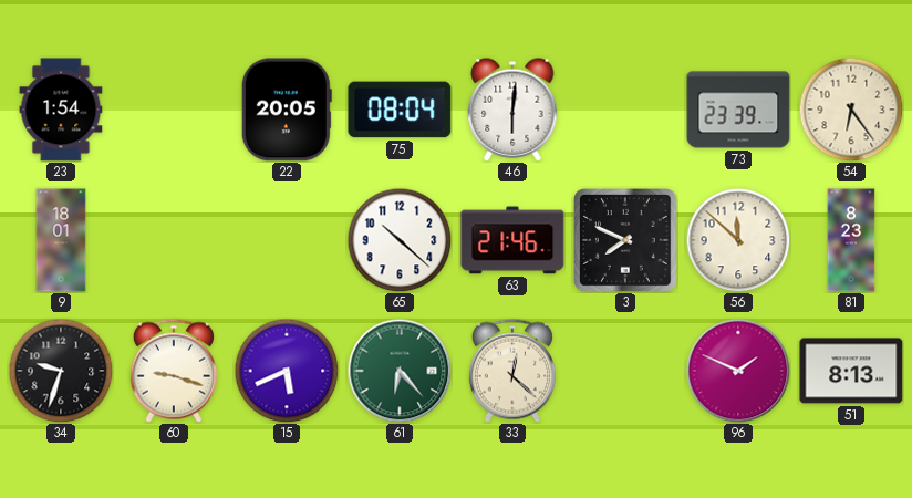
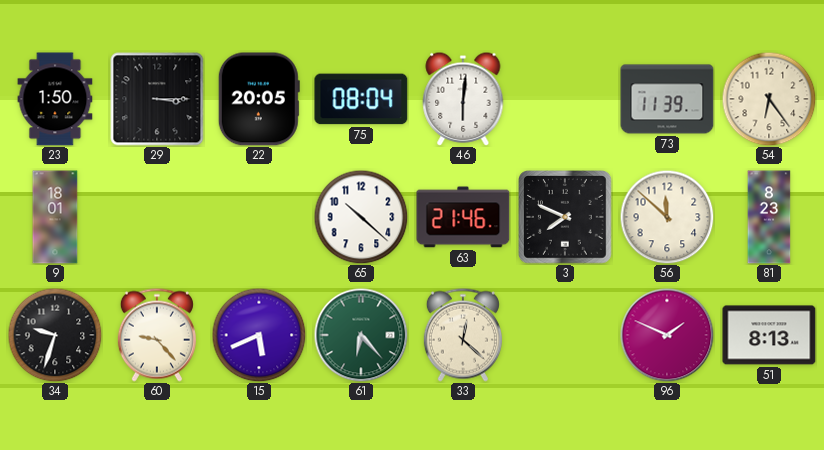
23: 1:54 -> 1:50
29: none -> 3:15
73: 23:39 -> 11:39
60: 9:18 -> 9:23
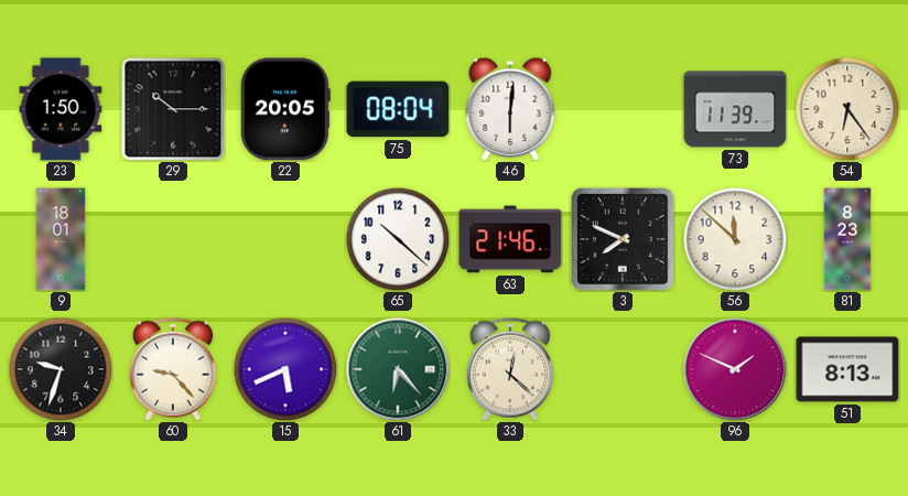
29: 3:15 -> 10:15
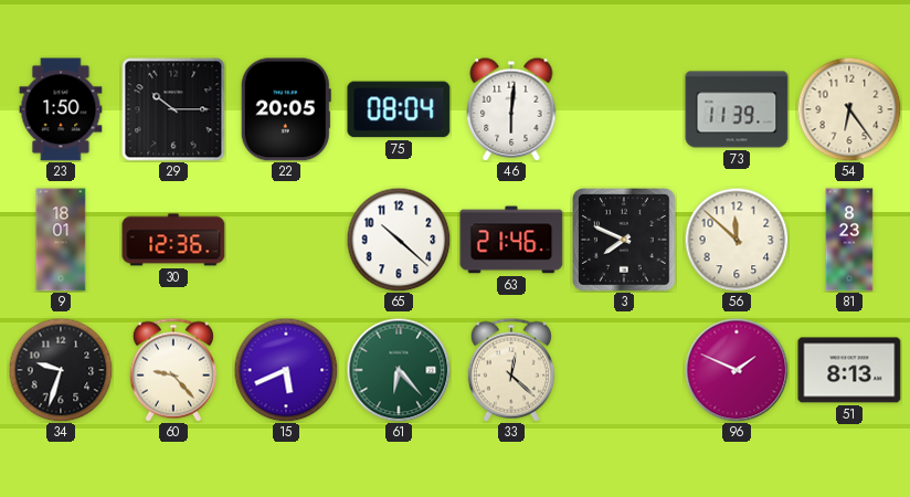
30: none -> 12:36
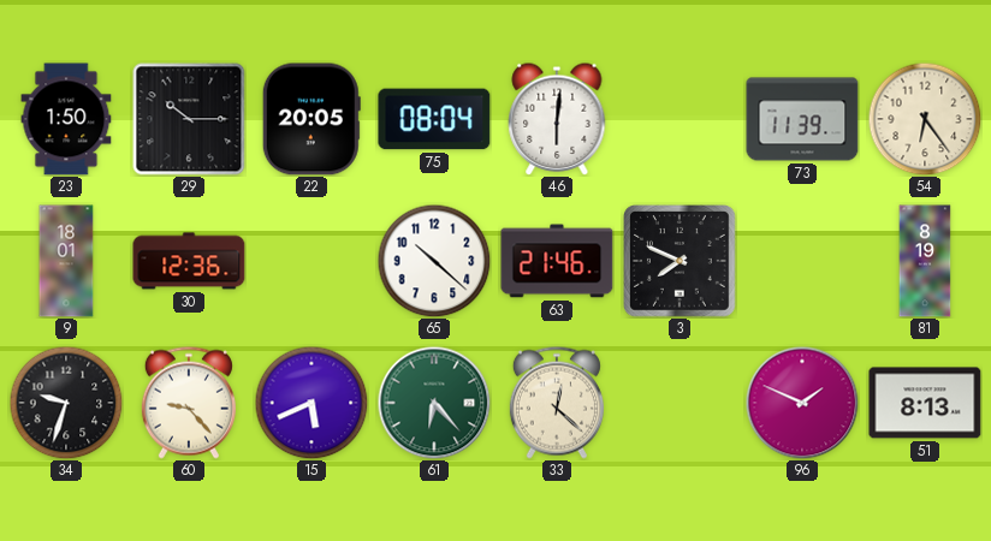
56: 11:52 -> none
81: 8:23 -> 8:19
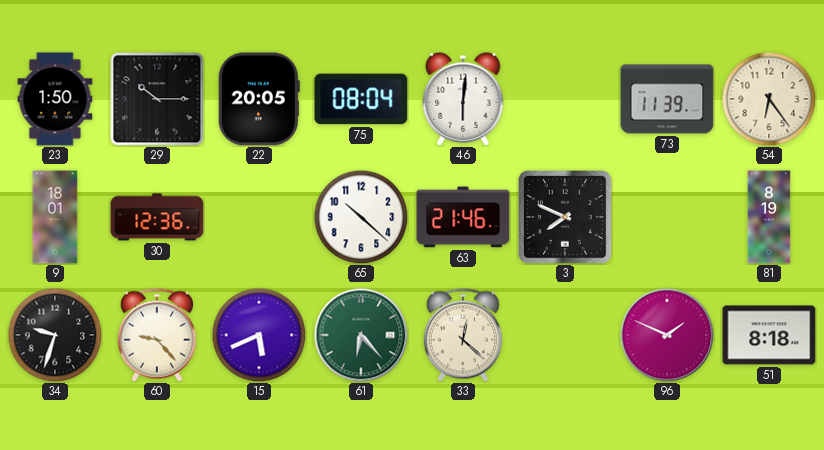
51: 8:13 -> 8:18
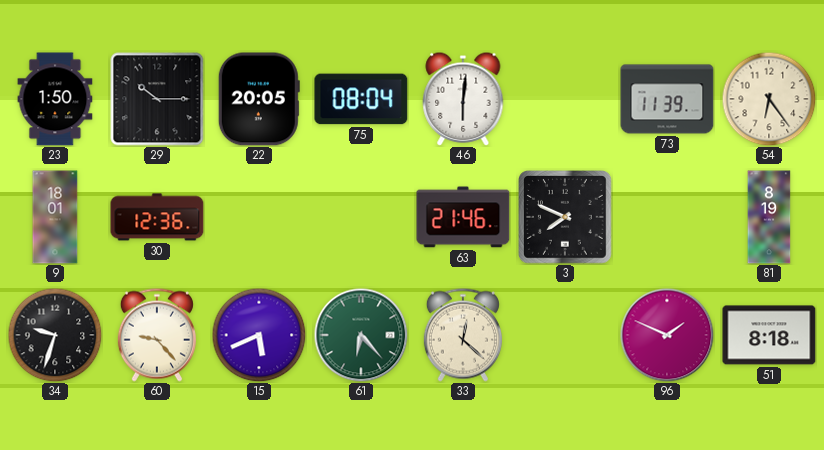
65: 10:22 -> none
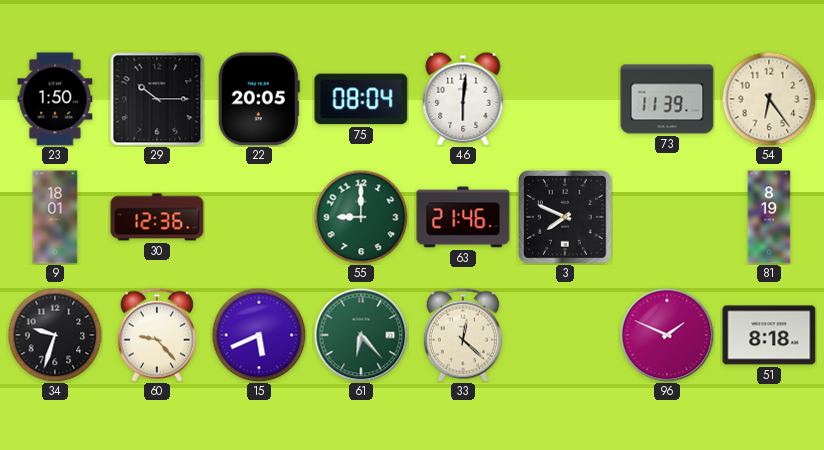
55: none -> 9:00
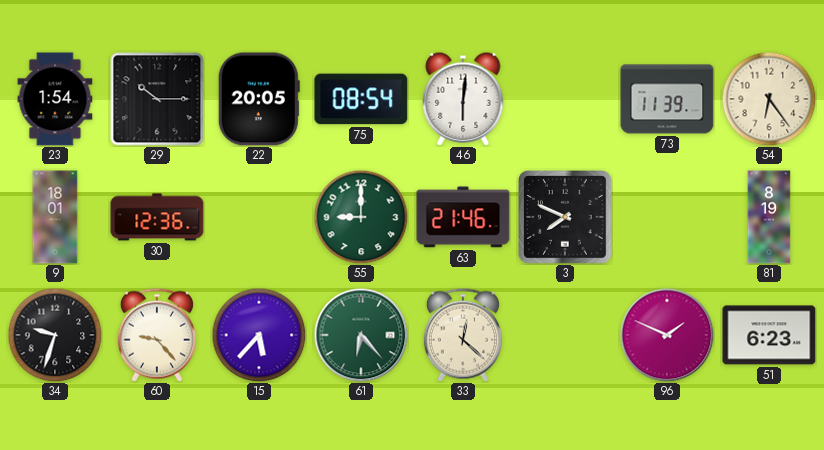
23: 1:50 -> 1:54
75: 08:04 -> 08:54
15: 5:41 -> 5:37
51: 8:18 -> 6:23
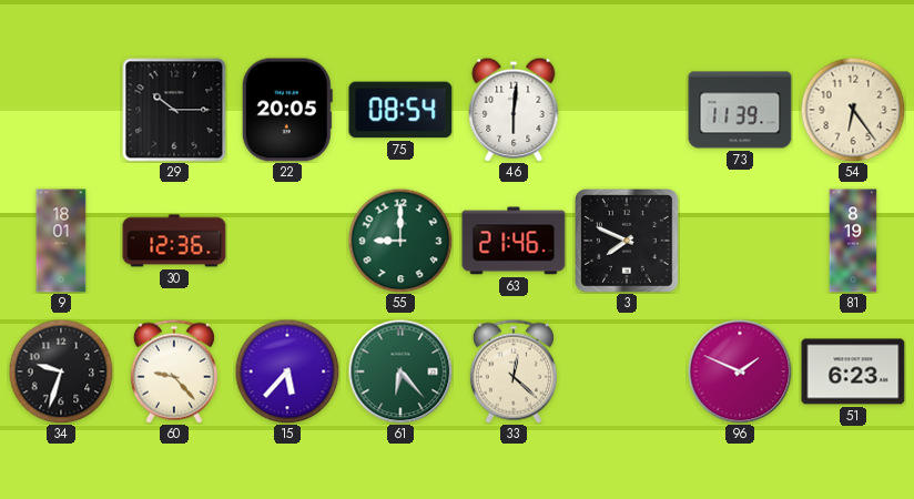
23: 1:54 -> none
